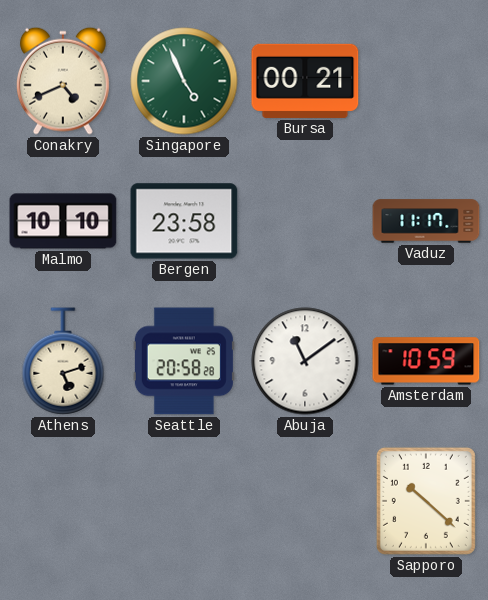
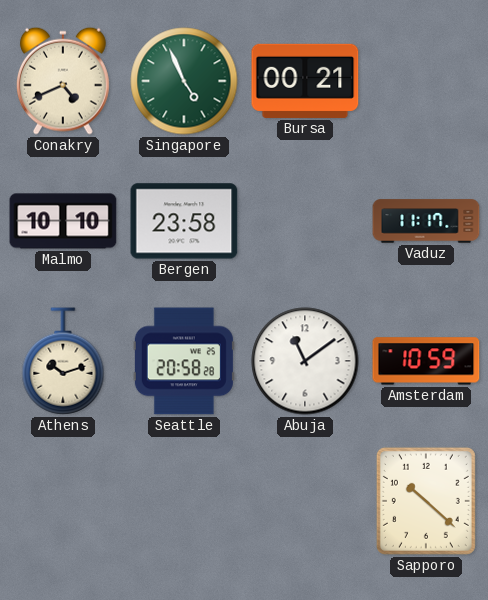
Athens: 5:12 -> 10:12
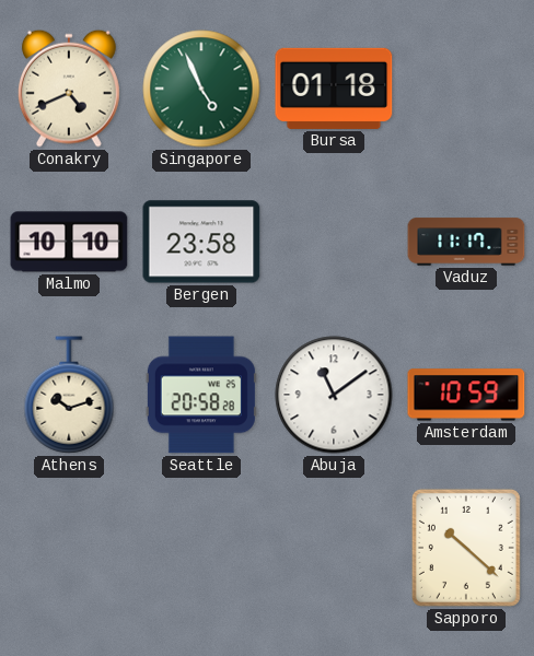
Bursa: 00:21 -> 01:18
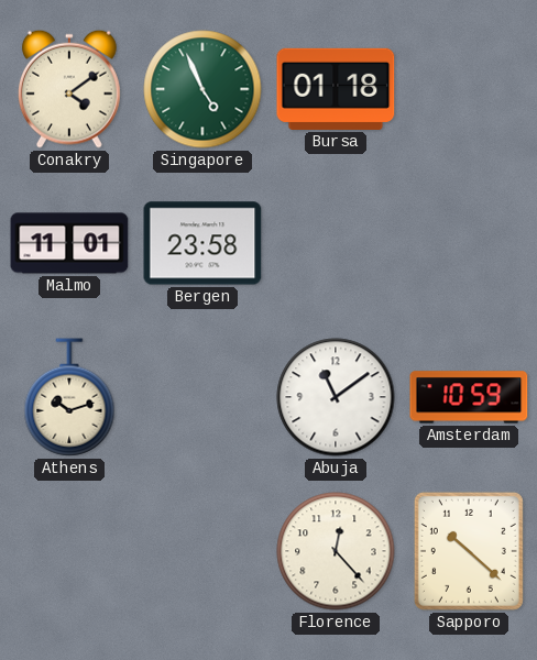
Conakry: 4:41 -> 4:09
Malmo: 10:10 -> 11:01
Vaduz: 11:17 -> none
Seattle: 20:58 -> none
Florence: none -> 12:23
